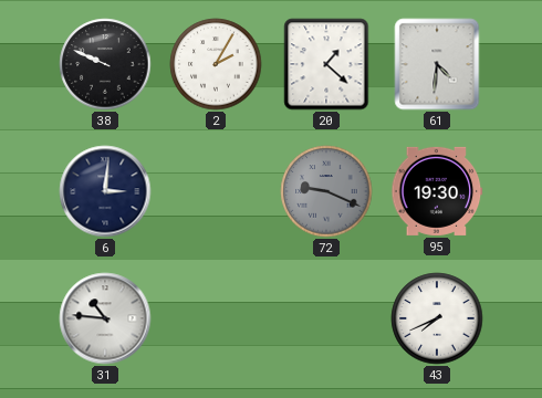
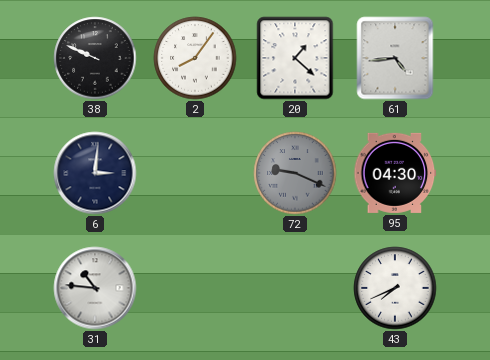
2: 2:05 -> 8:06
61: 4:31 -> 4:44
95: 19:30 -> 04:30
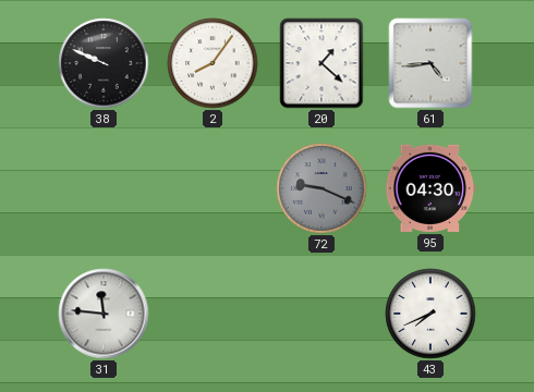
6: 3:01 -> none
31: 10:46 -> 11:46
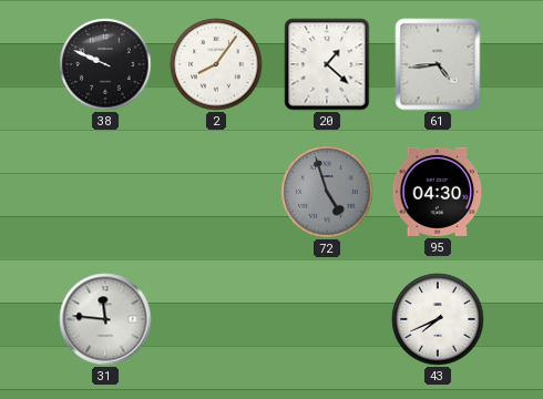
72: 9:19 -> 4:57
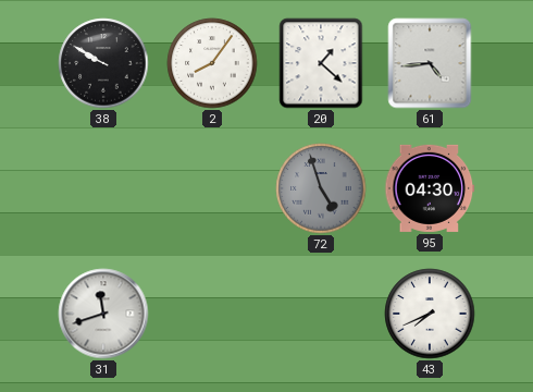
38: 9:49 -> 9:50
31: 11:46 -> 11:42
